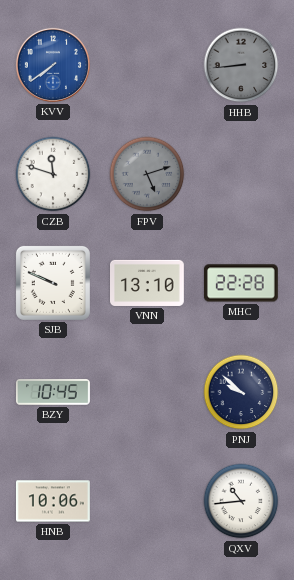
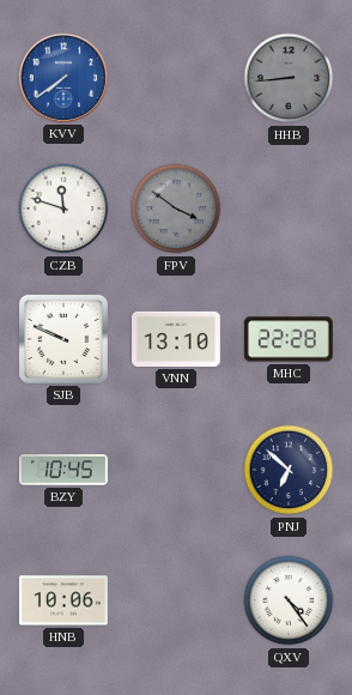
FPV: 5:12 -> 3:51
PNJ: 9:52 -> 6:52
QXV: 10:44 -> 4:24
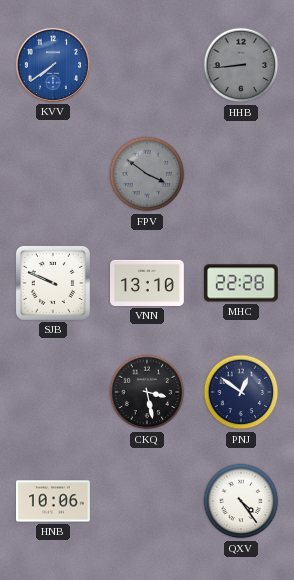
CZB: 11:48 -> none
BZY: 10:45 -> none
CKQ: none -> 3:28
PNJ: 6:52 -> 12:51
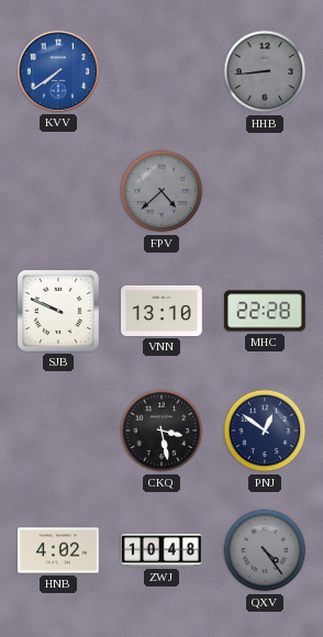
FPV: 3:51 -> 4:38
HNB: 10:06 -> 4:02
ZWJ: none -> 10:48
QXV dial: white -> grey
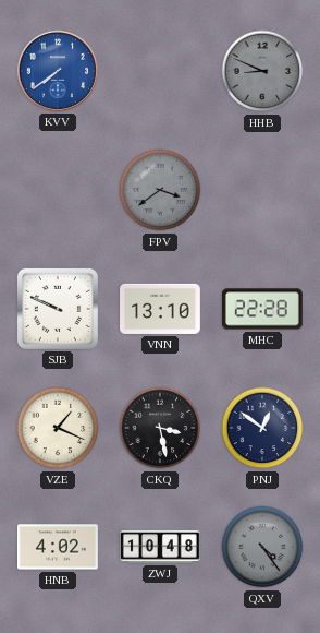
HHB: 8:44 -> 8:49
FPV: 4:38 -> 3:39
VZE: none -> 1:19
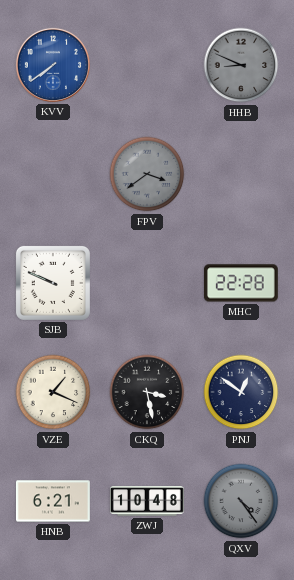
VNN: 13:10 -> none
HNB: 4:02 -> 6:21
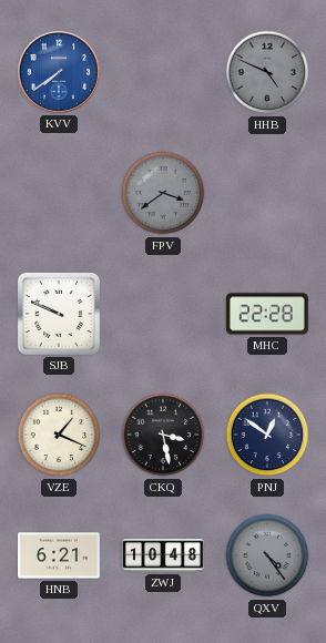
HHB: 8:49 -> 4:49
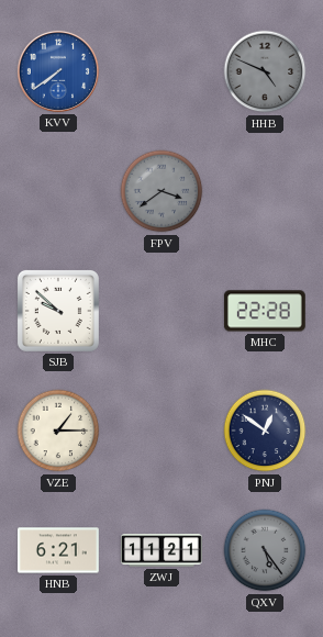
SJB: 9:49 -> 9:52
VZE: 1:19 -> 1:15
CKQ: 3:28 -> none
ZWJ: 10:48 -> 11:21
QXV: 4:24 -> 5:24
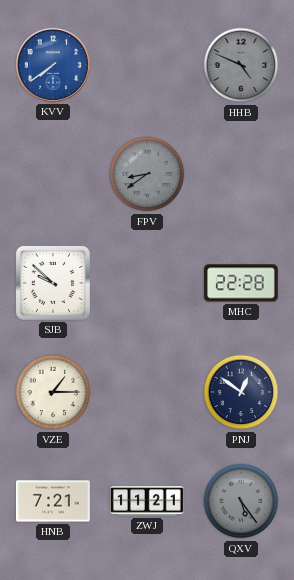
FPV: 3:39 -> 8:39
HNB: 6:21 -> 7:21
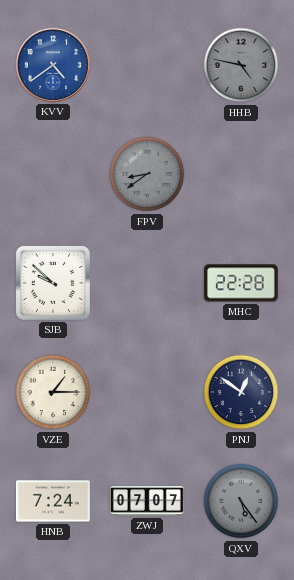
KVV: 7:39 -> 4:39
HHB: 4:49 -> 4:47
HNB: 7:21 -> 7:24
ZWJ: 11:21 -> 07:07
